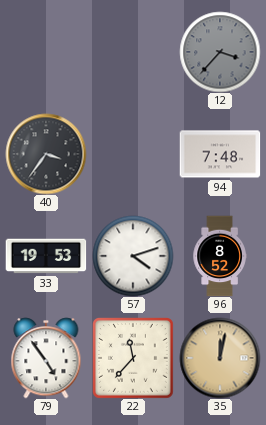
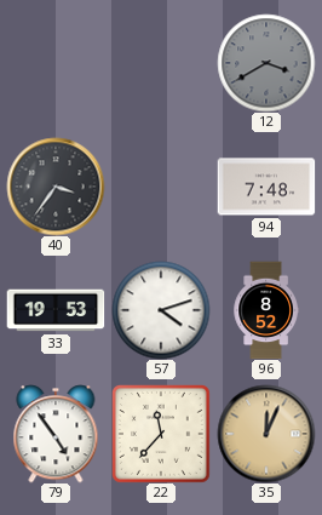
12: 3:37 -> 3:40
35: 12:02 -> 12:04
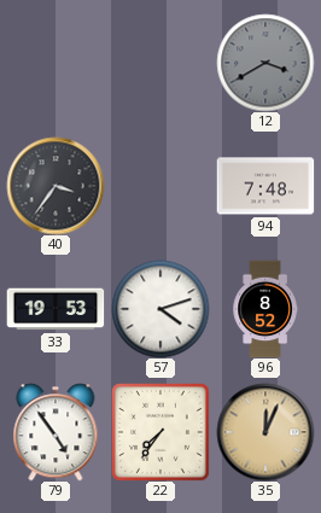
22: 11:37 -> 7:36
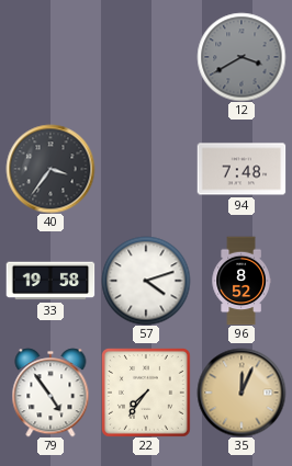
33: 19:53 -> 19:58
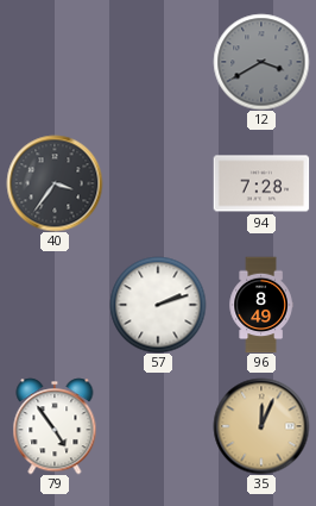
94: 7:48 -> 7:28
33: 19:58 -> none
57: 4:12 -> 2:12
96: 8:52 -> 8:49
22: 7:36 -> none
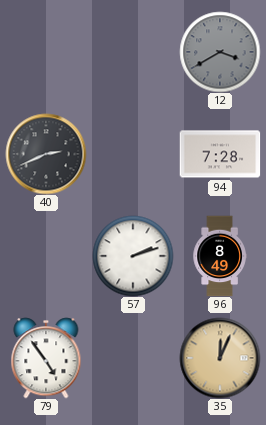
40: 3:36 -> 2:41
